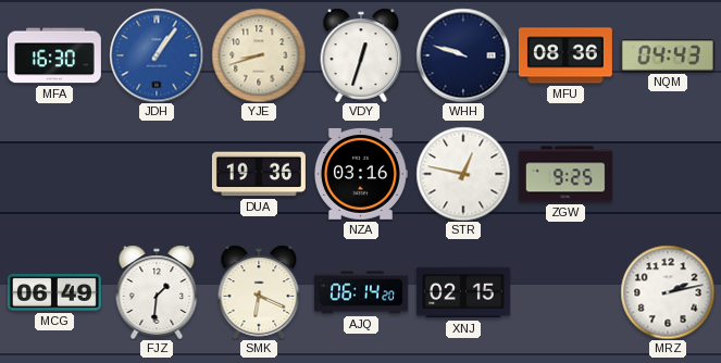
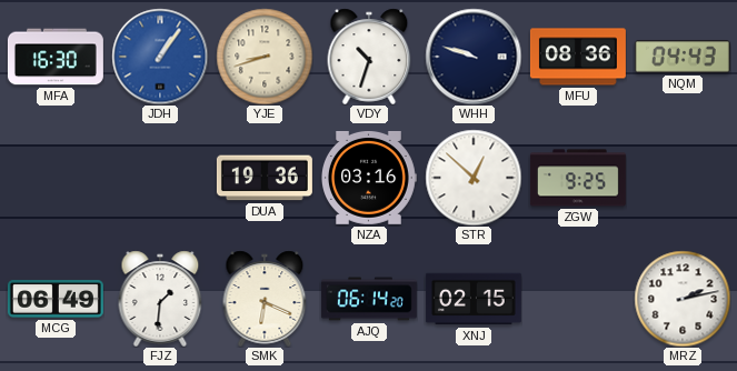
VDY: 12:33 -> 10:33
STR: 12:47 -> 12:52
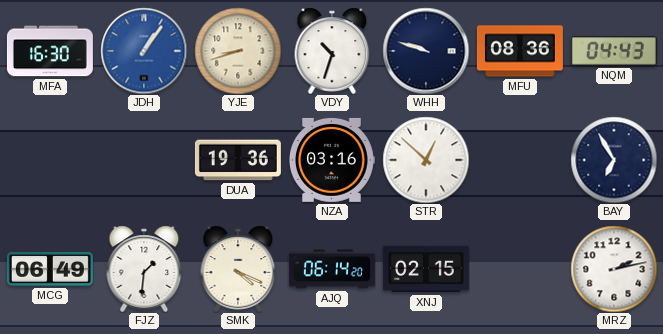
ZGW: 9:25 -> none
BAY: none -> 6:55
SMK: 6:19 -> 4:19
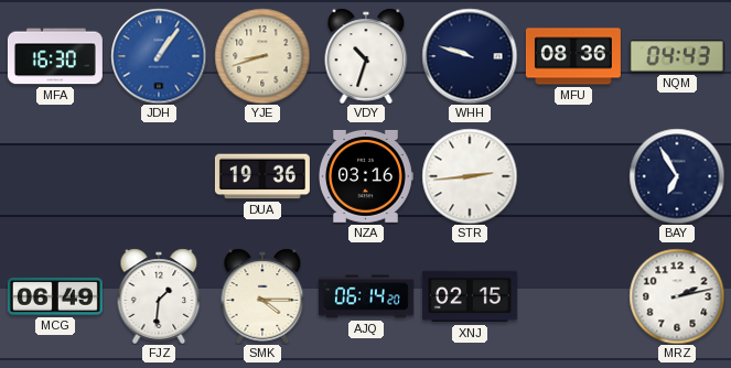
STR: 12:52 -> 2:44
SMK: 4:19 -> 4:15
